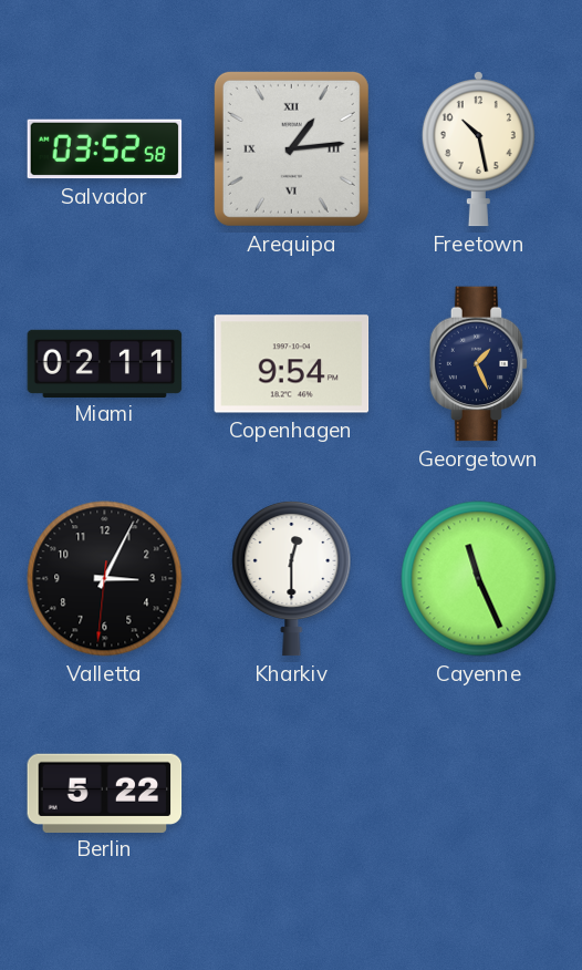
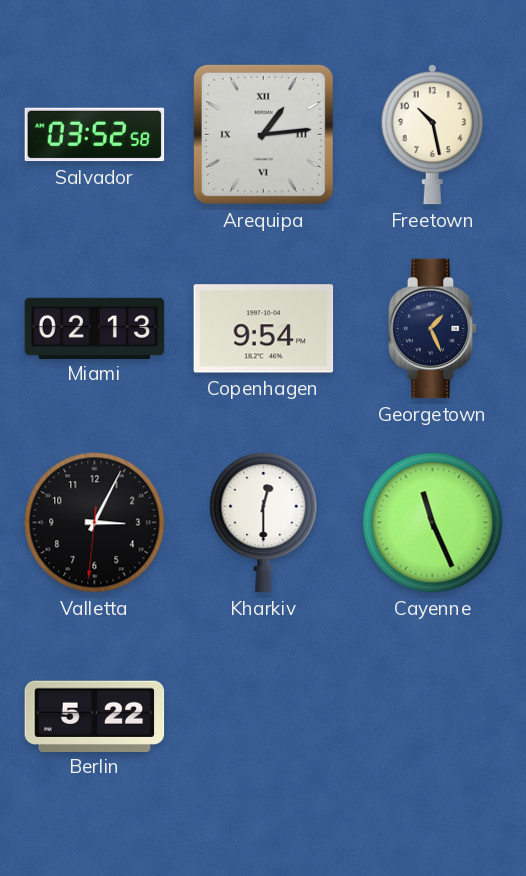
Miami: 02:11 -> 02:13
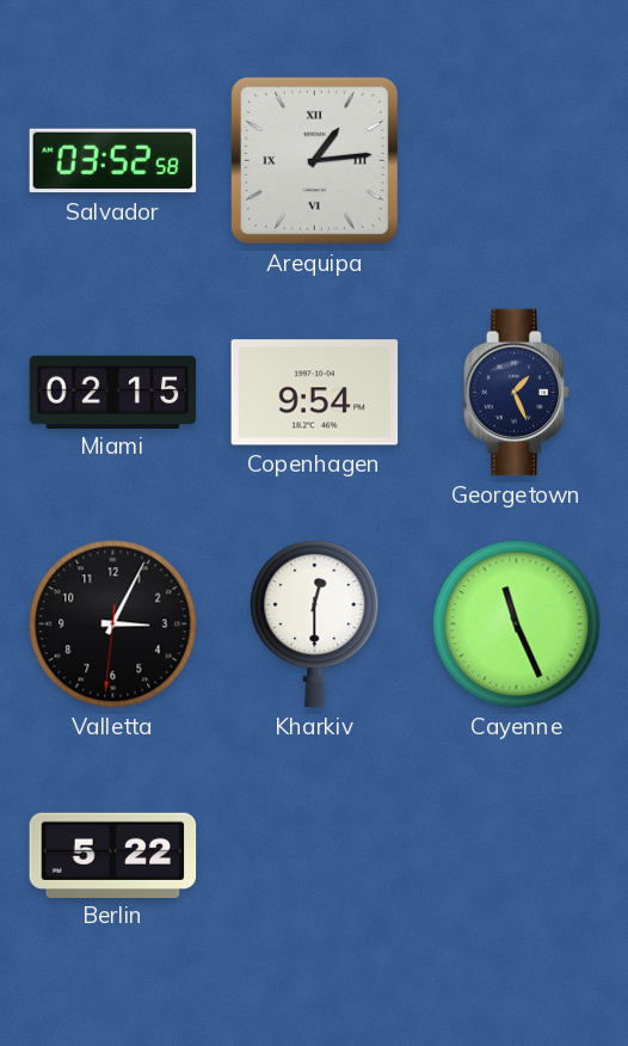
Freetown: 10:28 -> none
Miami: 02:13 -> 02:15
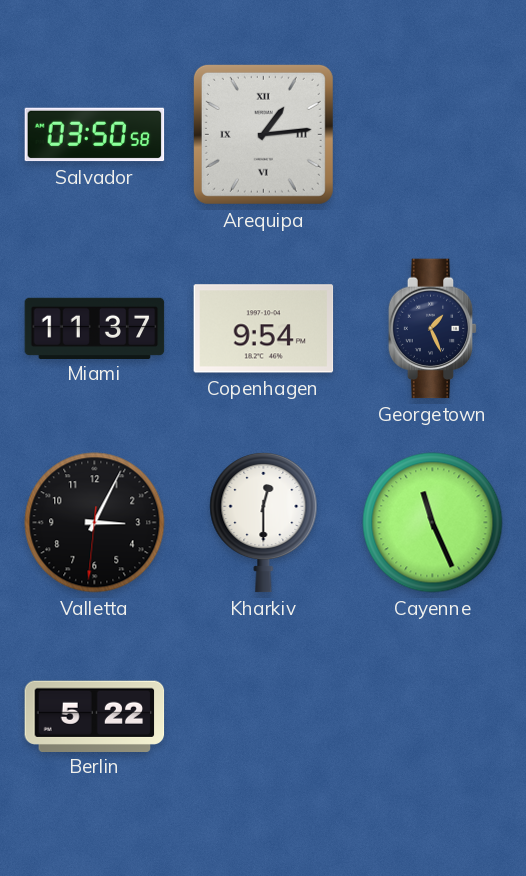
Salvador: 03:52 -> 03:50
Miami: 02:15 -> 11:37
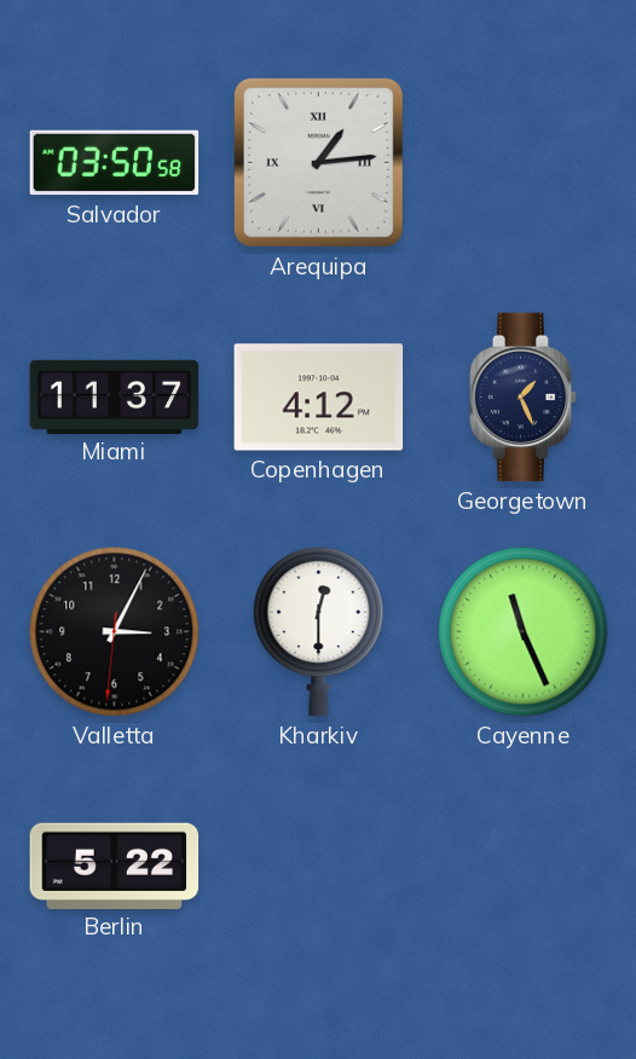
Copenhagen: 9:54 -> 4:12
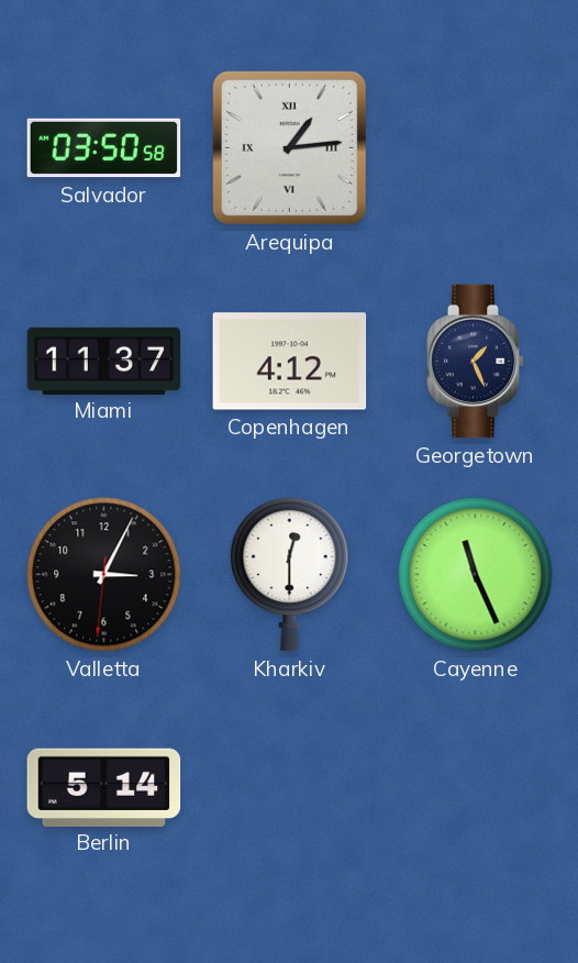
Berlin: 5:22 -> 5:14
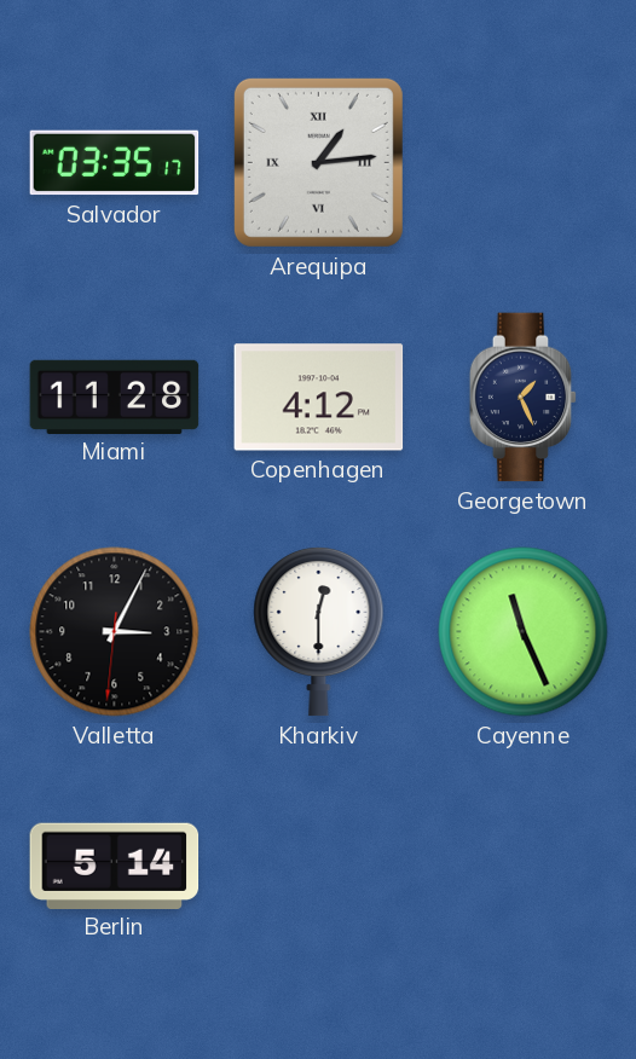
Salvador: 03:50 -> 03:35
Miami: 11:37 -> 11:28
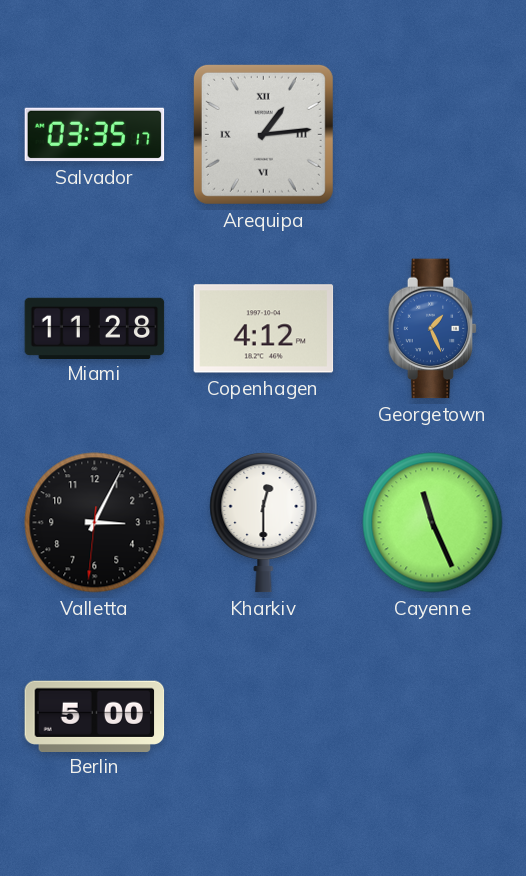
Georgetown dial: navy -> blue
Berlin: 5:14 -> 5:00
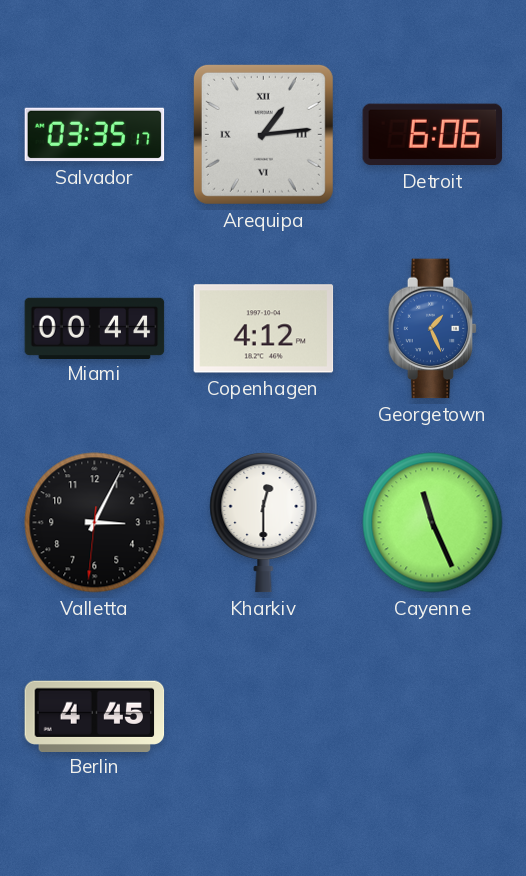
Detroit: none -> 6:06
Miami: 11:28 -> 00:44
Berlin: 5:00 -> 4:45
